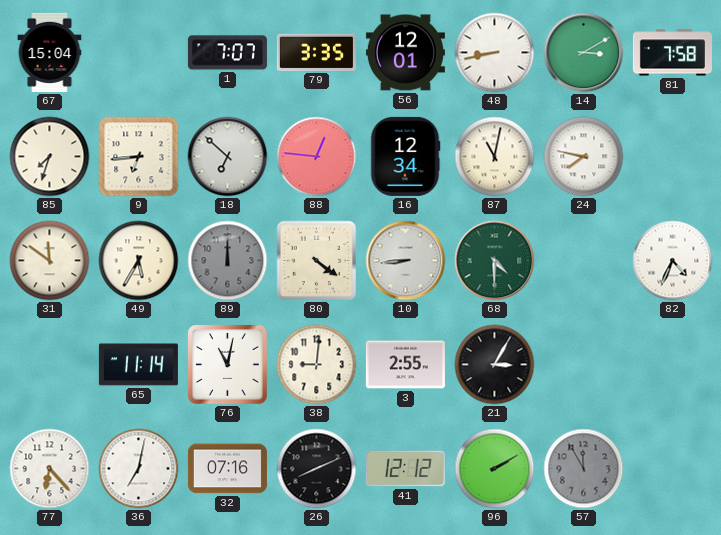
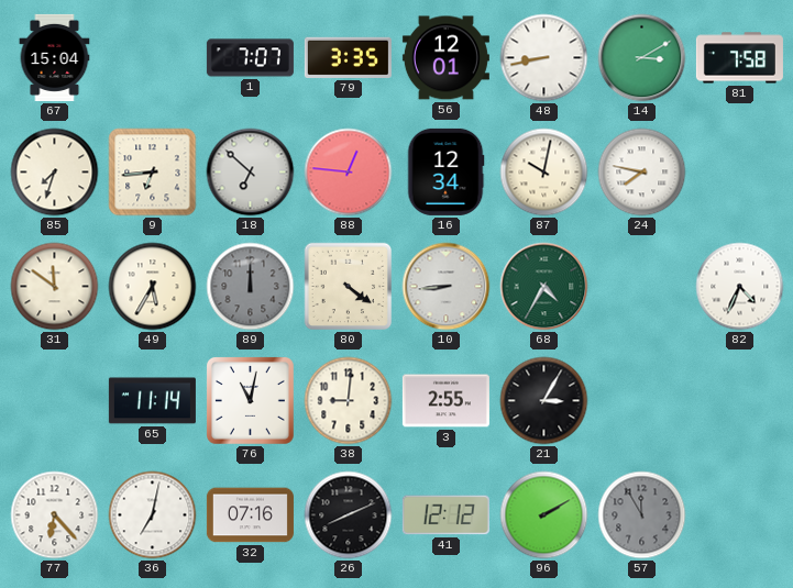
87: 11:02 -> 10:02
68: 4:30 -> 4:35
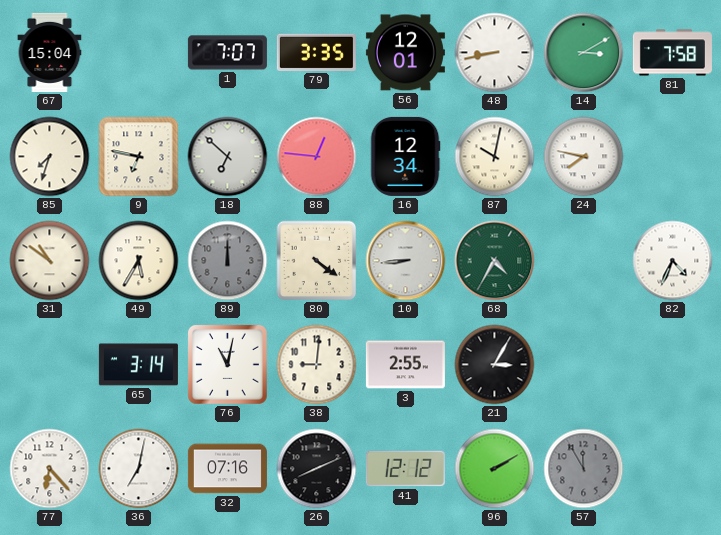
9: 6:44 -> 6:47
31: 11:51 -> 10:51
65: 11:14 -> 3:14
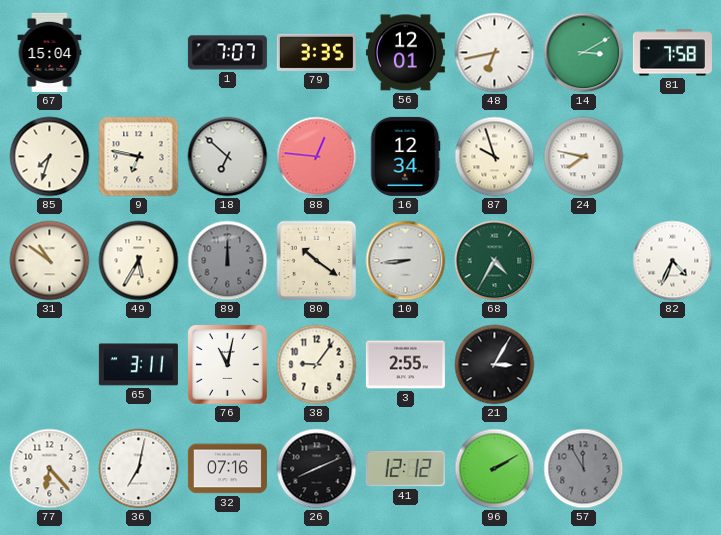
48: 8:43 -> 6:43
87: 10:02 -> 9:57
80: 4:21 -> 10:21
65: 3:14 -> 3:11
38: 9:01 -> 9:06
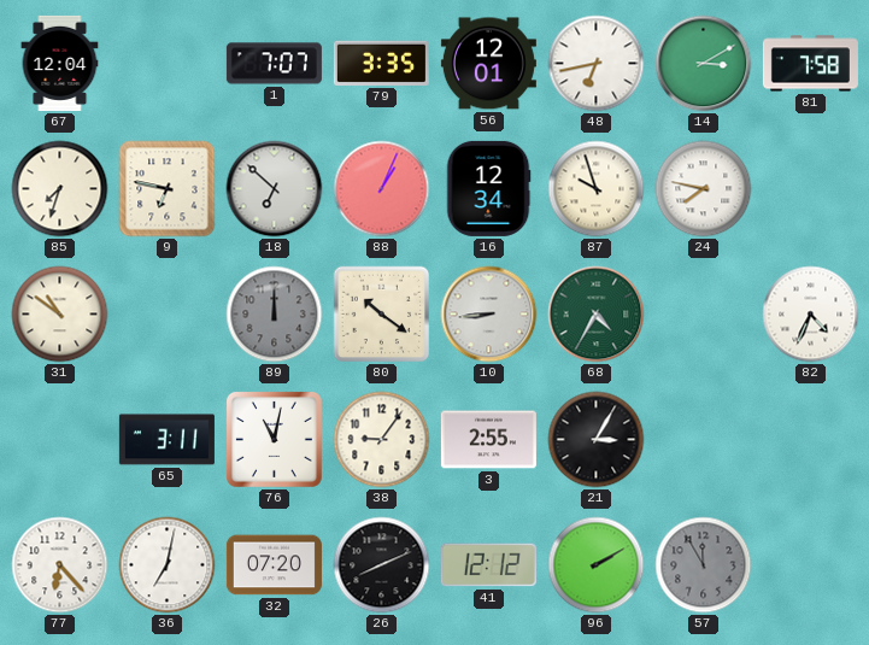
67: 15:04 -> 12:04
88: 12:46 -> 1:04
49: 5:35 -> none
32: 07:16 -> 07:20
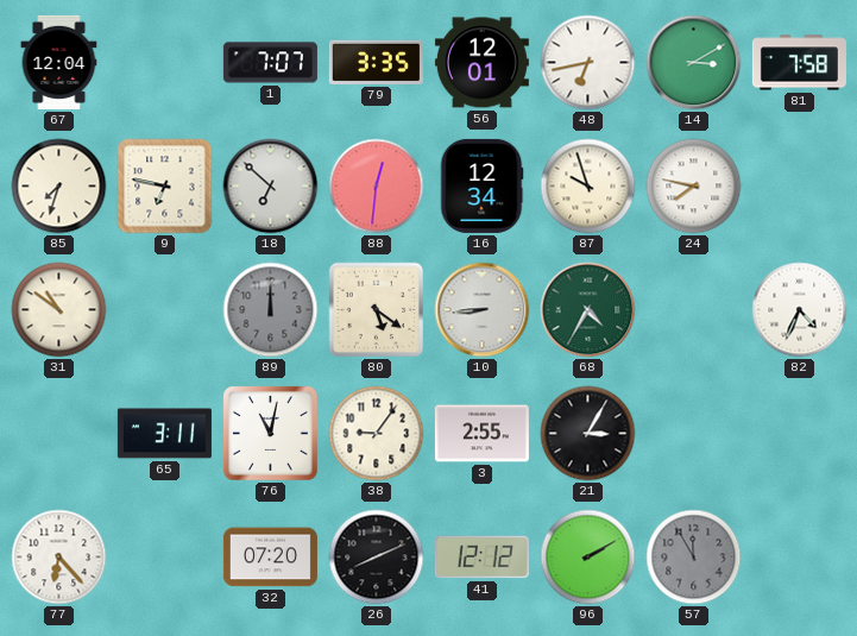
88: 1:04 -> 12:31
80: 10:21 -> 5:21
36: 7:02 -> none
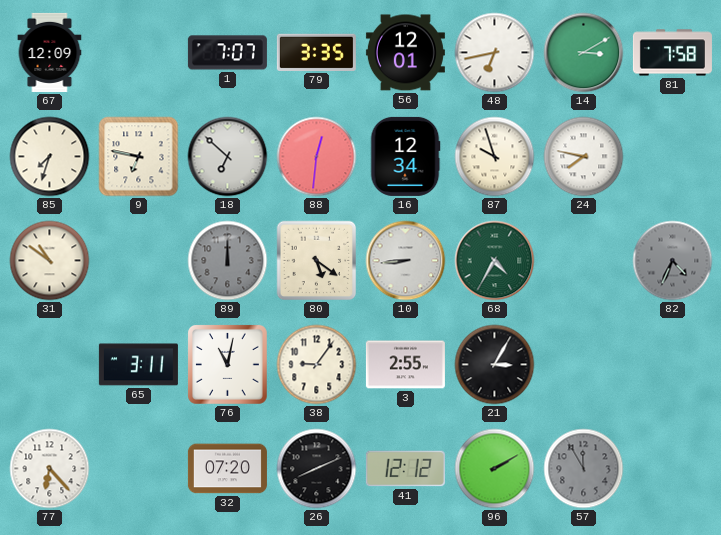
67: 12:04 -> 12:09
82 dial: white -> grey
